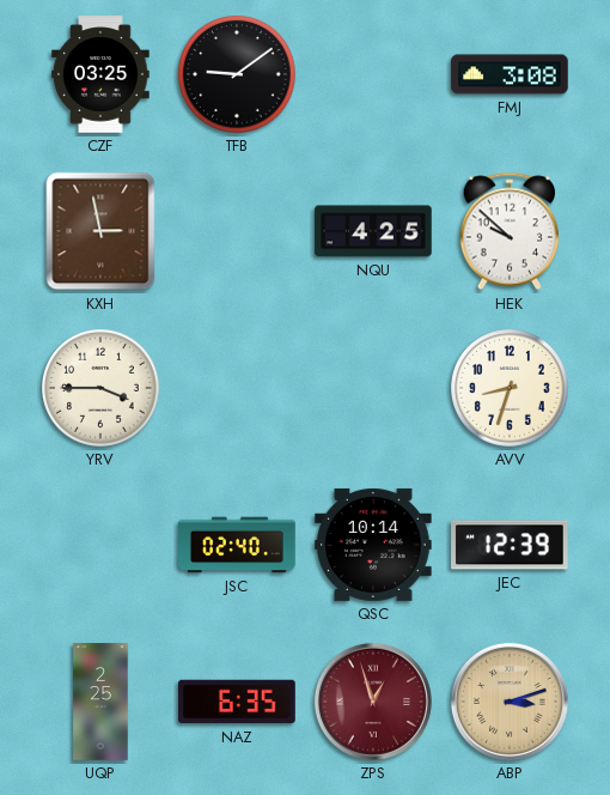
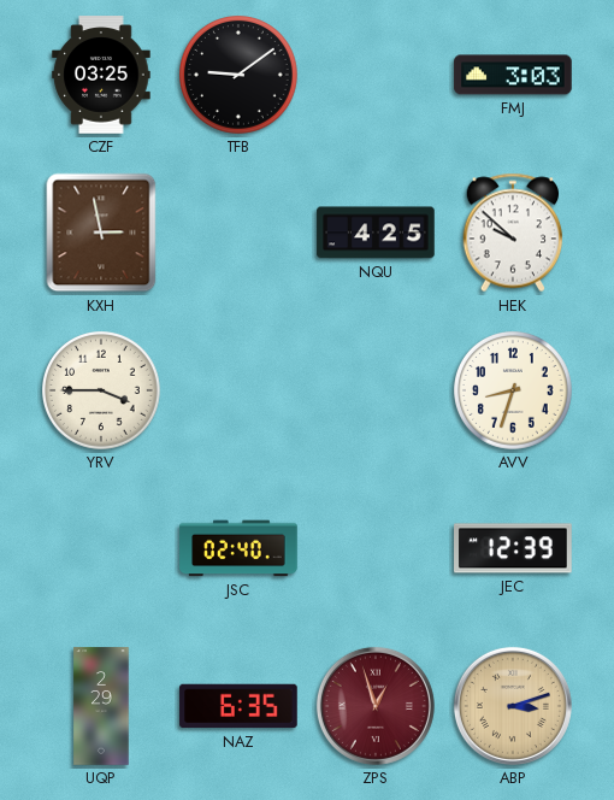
FMJ: 3:08 -> 3:03
QSC: 10:14 -> none
UQP: 2:25 -> 2:29
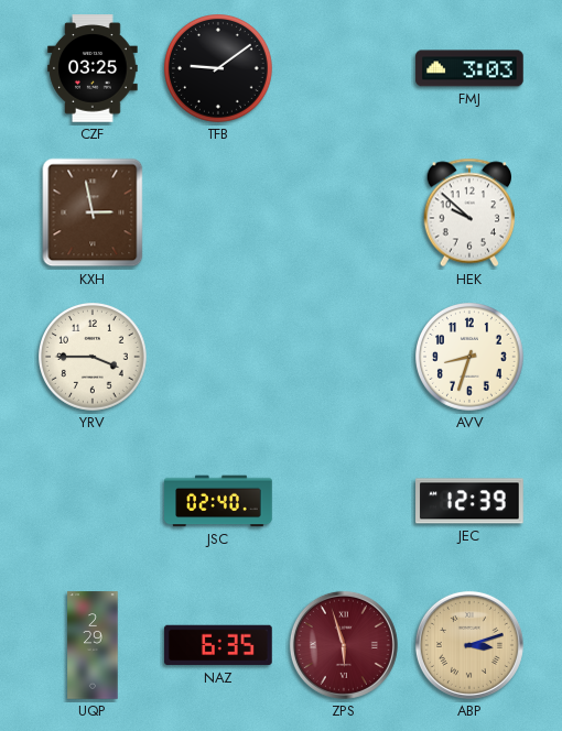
NQU: 4:25 -> none
ZPS: 12:57 -> 5:57
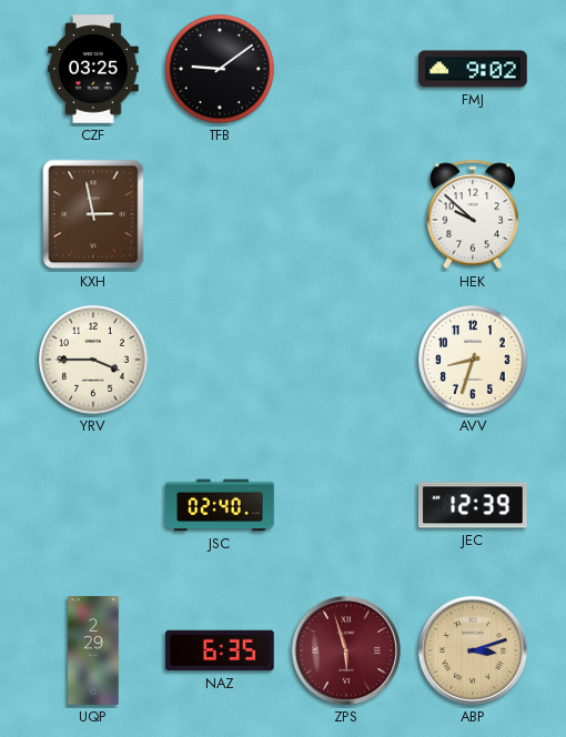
FMJ: 3:03 -> 9:02
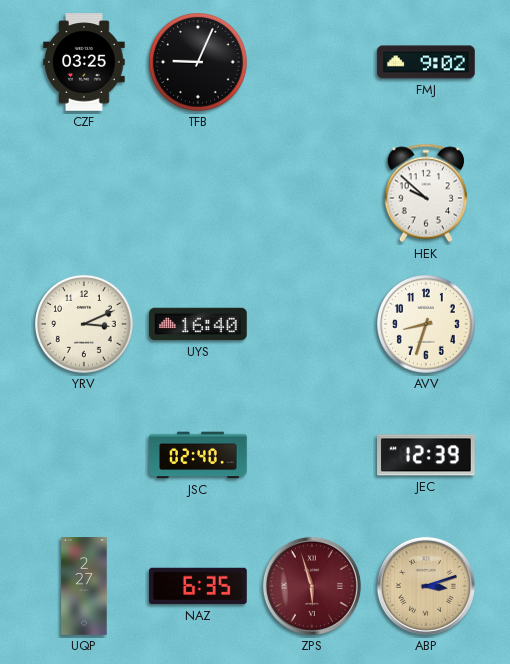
TFB: 9:09 -> 9:04
KXH: 2:58 -> none
YRV: 3:45 -> 3:11
UYS: none -> 16:40
UQP: 2:29 -> 2:27
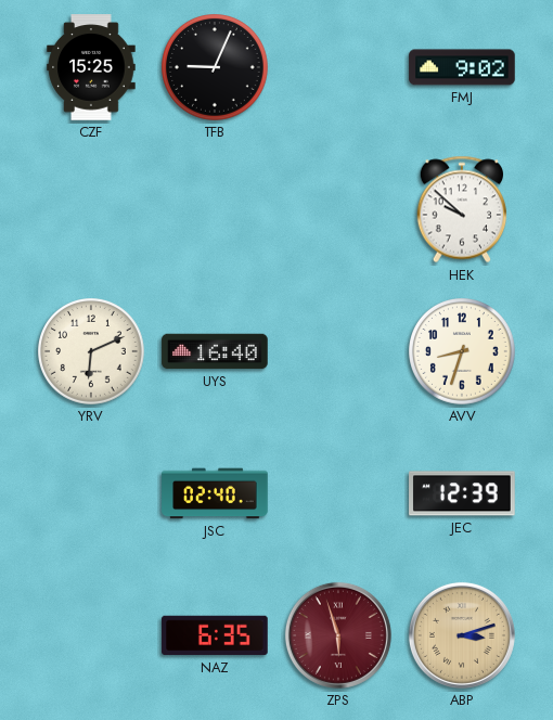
CZF: 03:25 -> 15:25
YRV: 3:11 -> 6:11
UQP: 2:27 -> none
